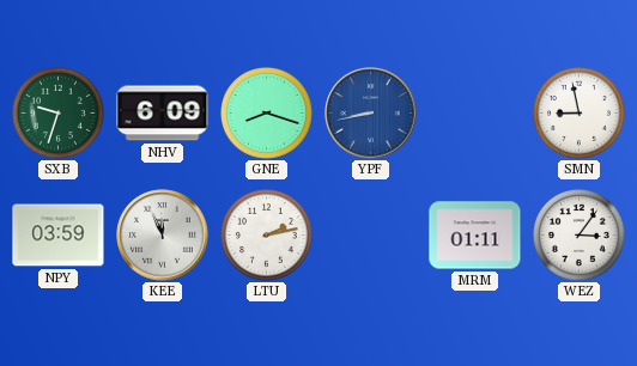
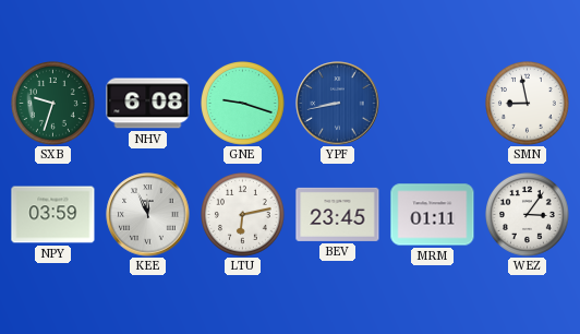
NHV: 6:09 -> 6:08
GNE: 8:18 -> 9:18
LTU: 2:13 -> 6:13
BEV: none -> 23:45
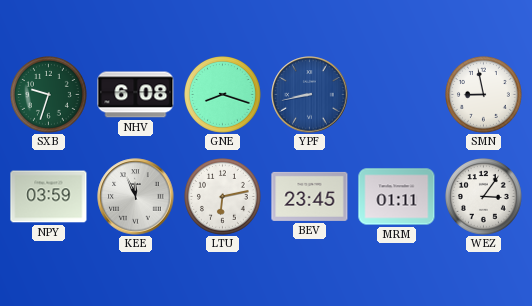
GNE: 9:18 -> 8:18
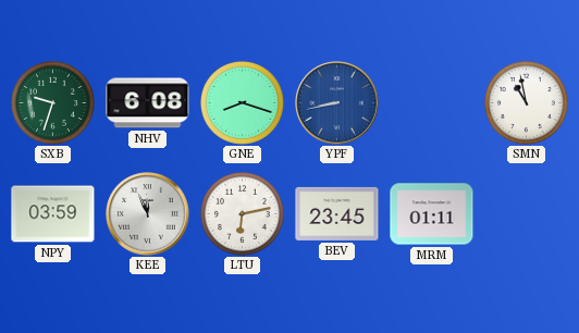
SMN: 8:58 -> 10:58
WEZ: 3:06 -> none
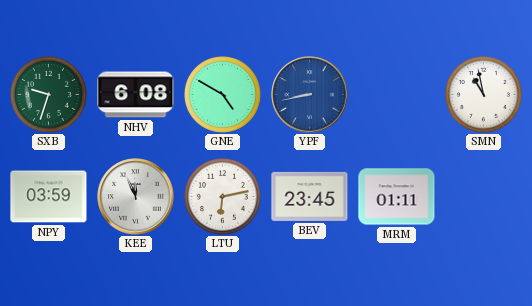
GNE: 8:18 -> 4:50
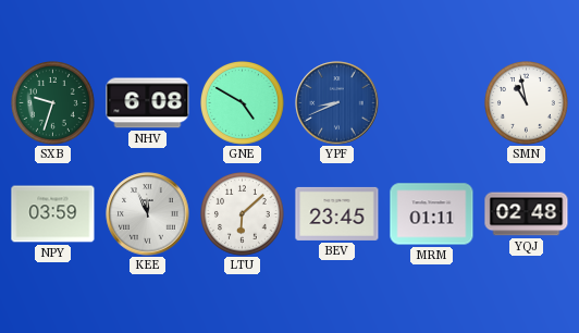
YPF: 8:43 -> 8:41
LTU: 6:13 -> 6:08
YQJ: none -> 02:48
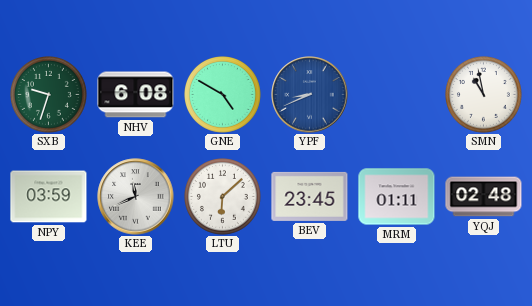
KEE: 11:56 -> 11:41
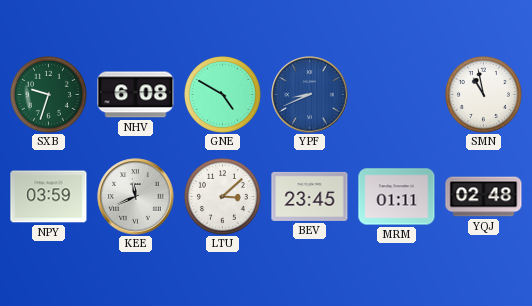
LTU: 6:08 -> 3:08
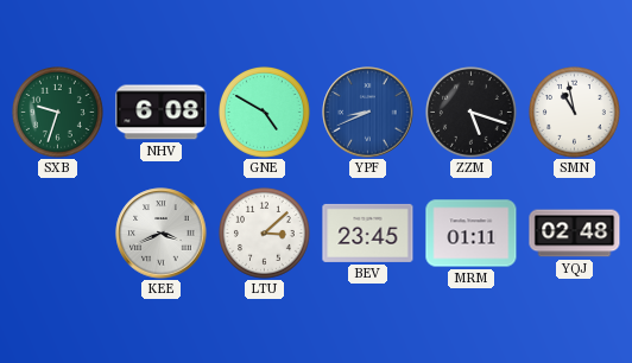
ZZM: none -> 5:18
NPY: 03:59 -> none
KEE: 11:41 -> 3:41
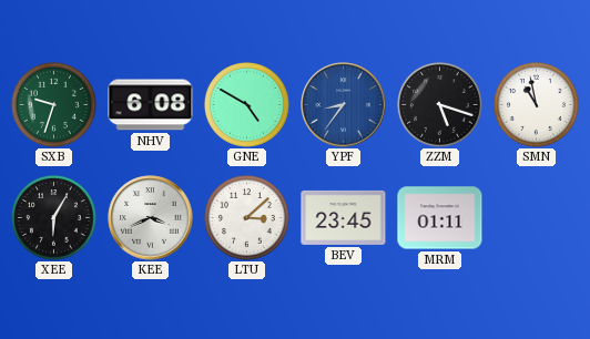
YPF: 8:41 -> 8:36
XEE: none -> 6:05
YQJ: 02:48 -> none
